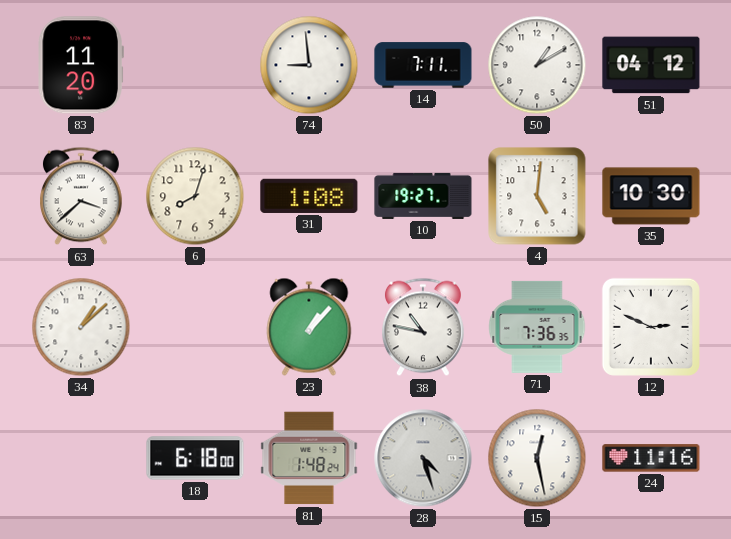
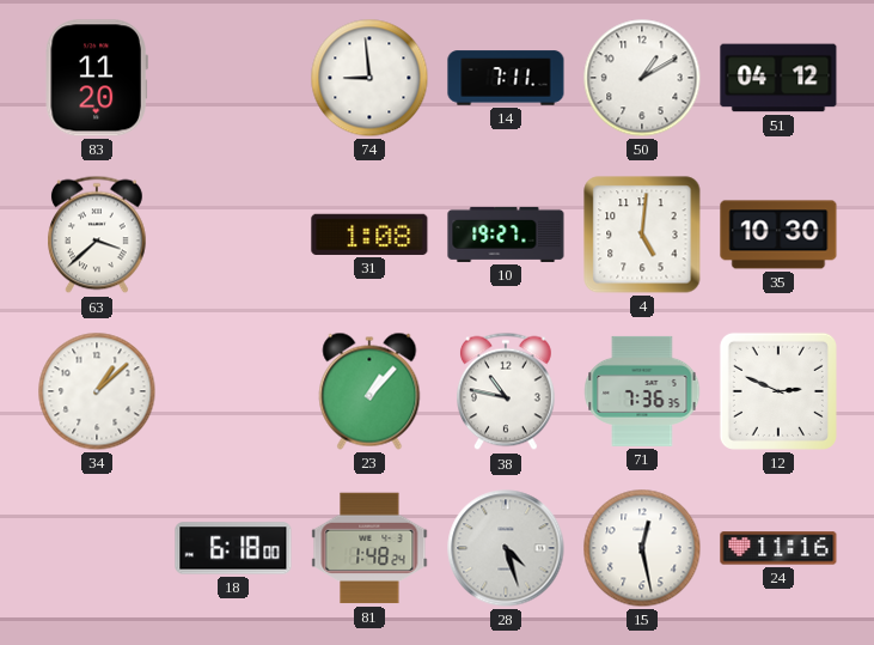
6: 8:03 -> none
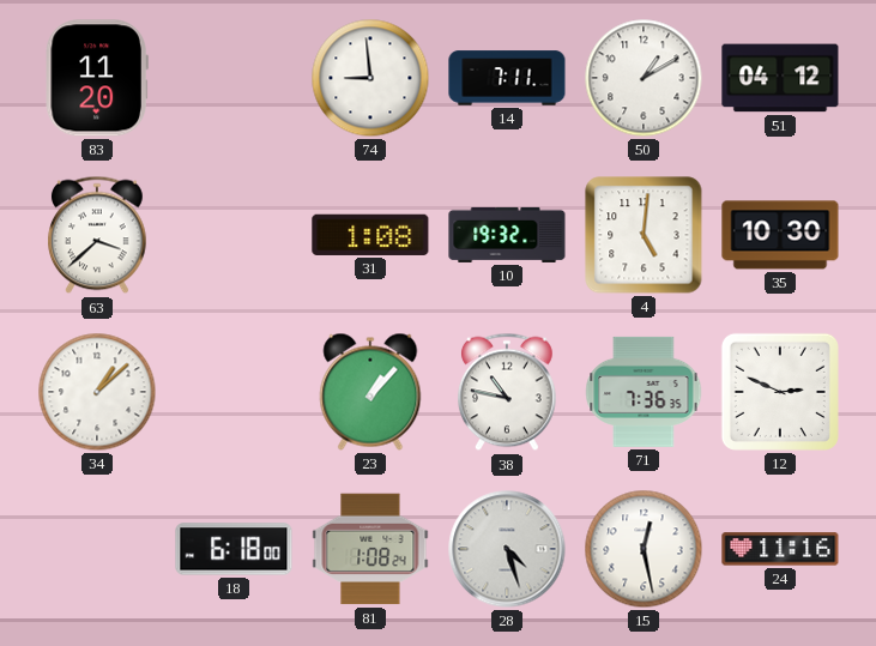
10: 19:27 -> 19:32
81: 1:48 -> 1:08
